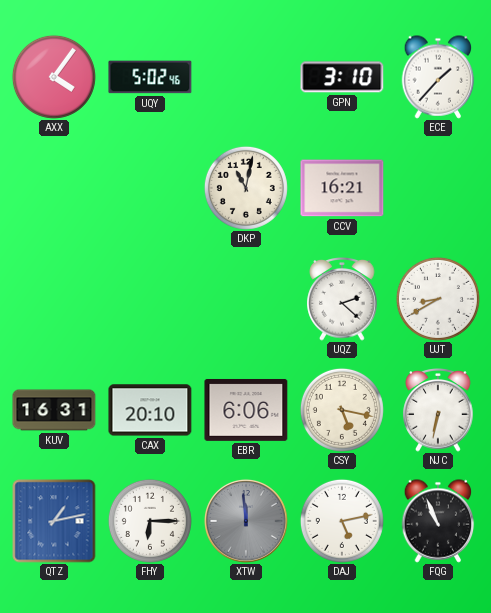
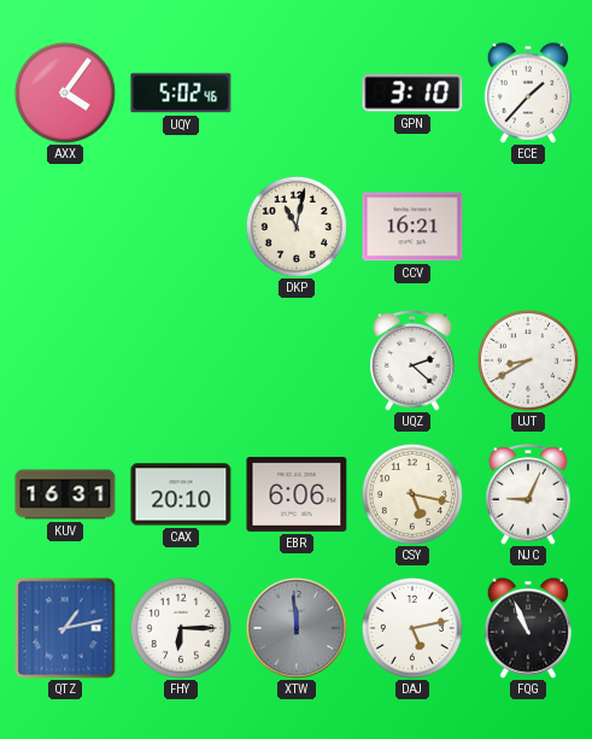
NJC: 6:32 -> 9:04
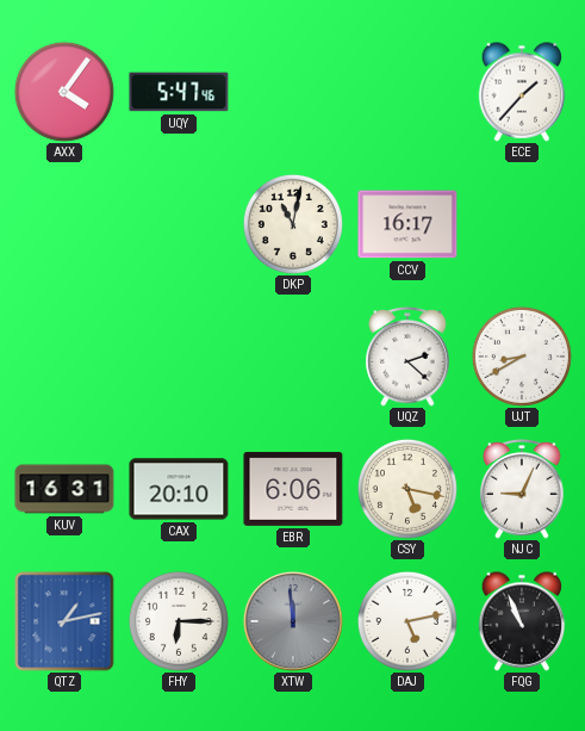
UQY: 5:02 -> 5:47
GPN: 3:10 -> none
CCV: 16:21 -> 16:17
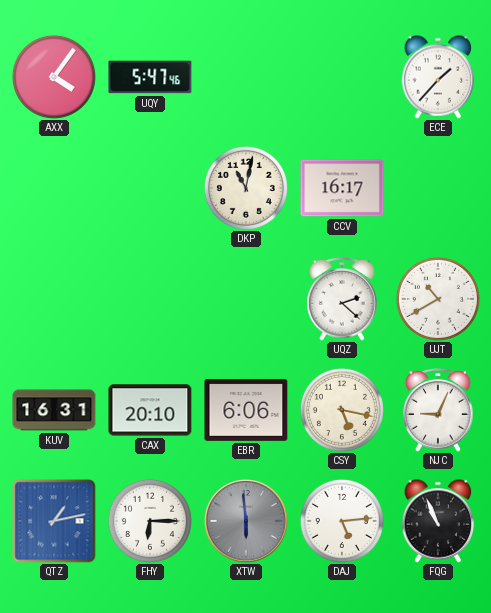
UJT: 8:40 -> 10:40
XTW: 11:59 -> 5:59
DAJ: 5:13 -> 5:14
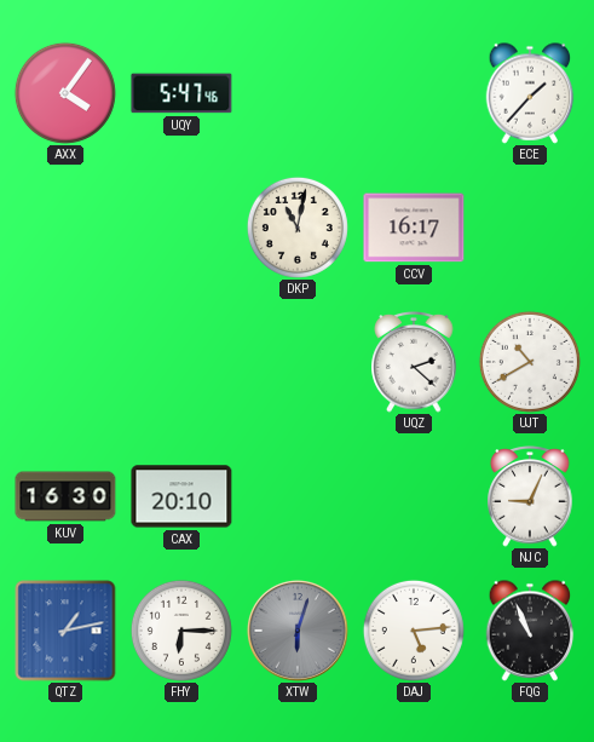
KUV: 16:31 -> 16:30
EBR: 6:06 -> none
CSY: 5:17 -> none
XTW: 5:59 -> 6:03
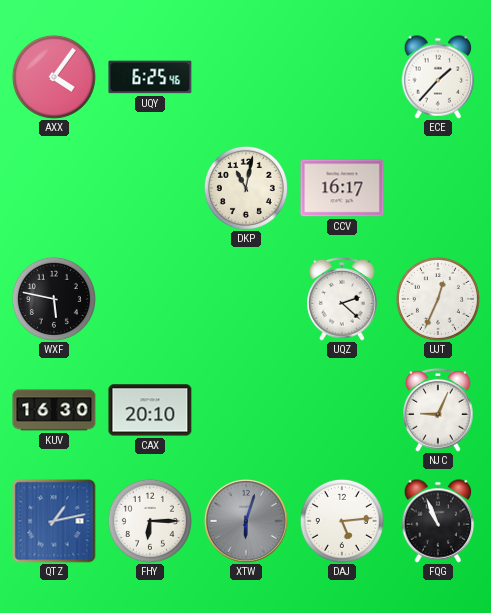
UQY: 5:47 -> 6:25
WXF: none -> 5:47
UJT: 10:40 -> 12:34
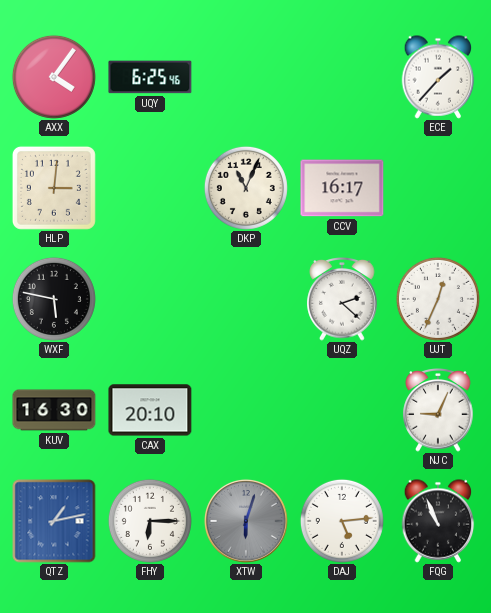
HLP: none -> 3:01
DKP: 11:02 -> 11:04
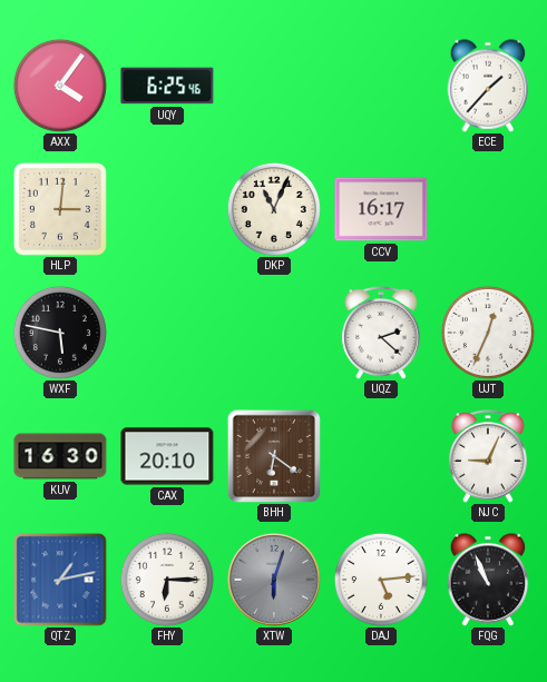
BHH: none -> 6:21
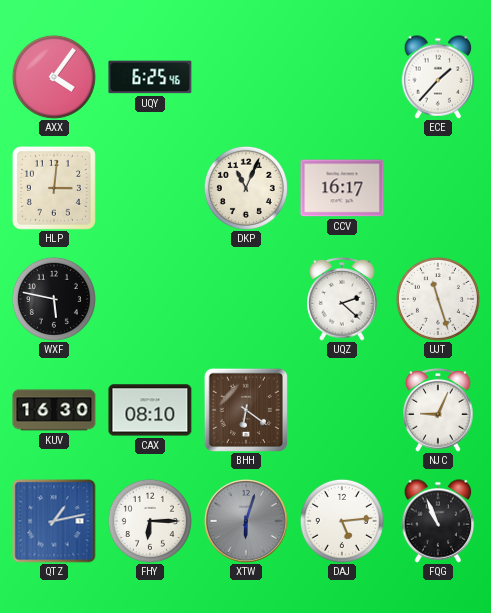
UJT: 12:34 -> 11:27
CAX: 20:10 -> 08:10
